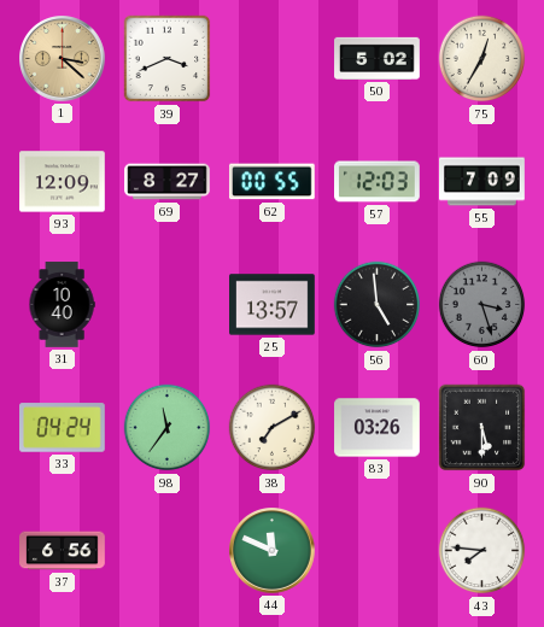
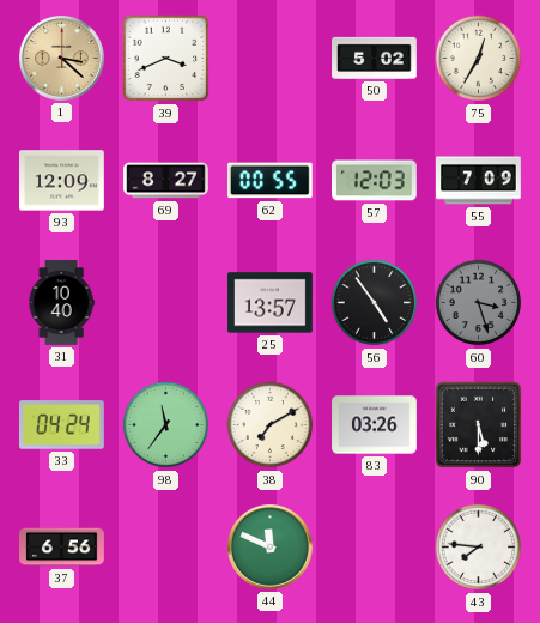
56: 4:59 -> 4:54
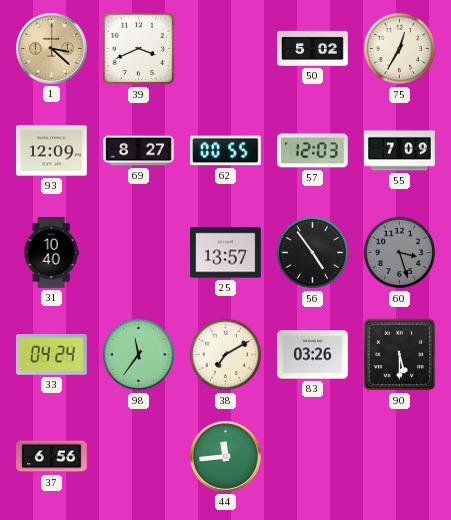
44: 11:49 -> 11:44
43: 7:46 -> none
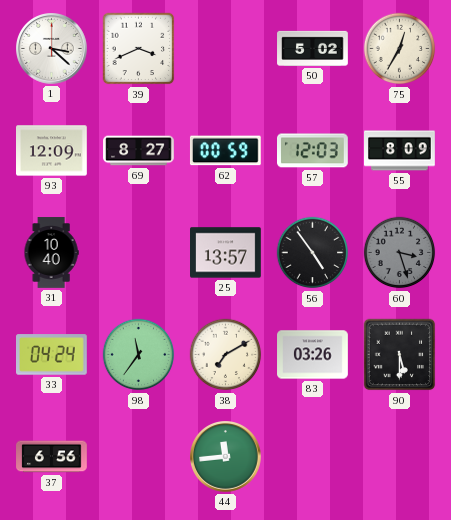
1 dial: champagne -> white
62: 00:55 -> 00:59
55: 7:09 -> 8:09
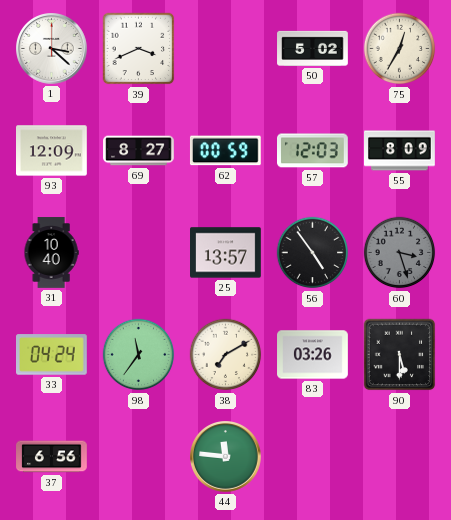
44: 11:44 -> 11:46
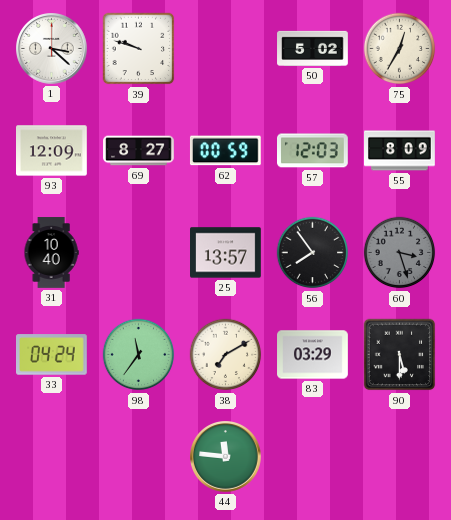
39: 3:41 -> 9:48
56: 4:54 -> 7:54
83: 03:26 -> 03:29
37: 6:56 -> none
